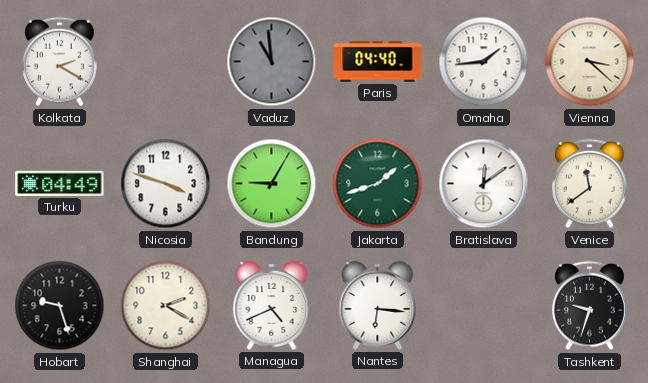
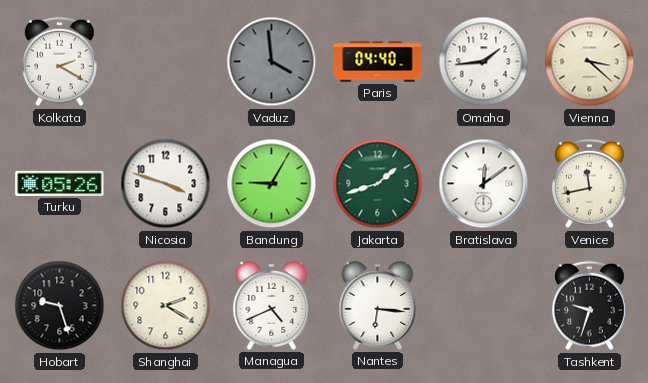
Vaduz: 10:59 -> 3:59
Turku: 04:49 -> 05:26
Venice: 11:39 -> 11:43
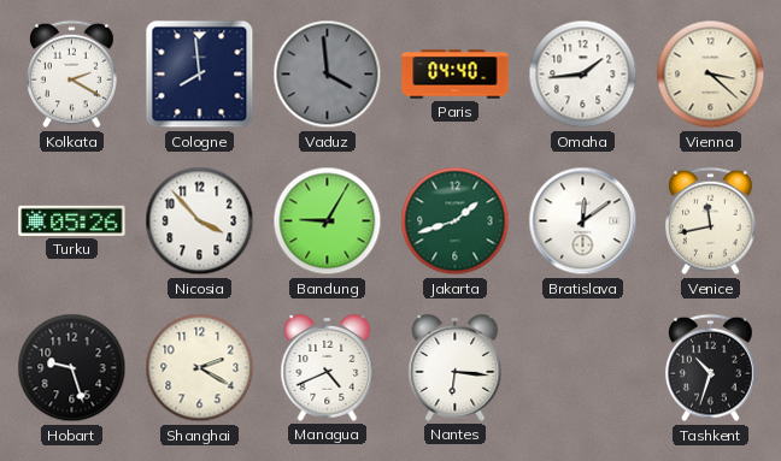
Cologne: none -> 7:59
Nicosia: 3:48 -> 3:53
Tashkent: 9:33 -> 10:33
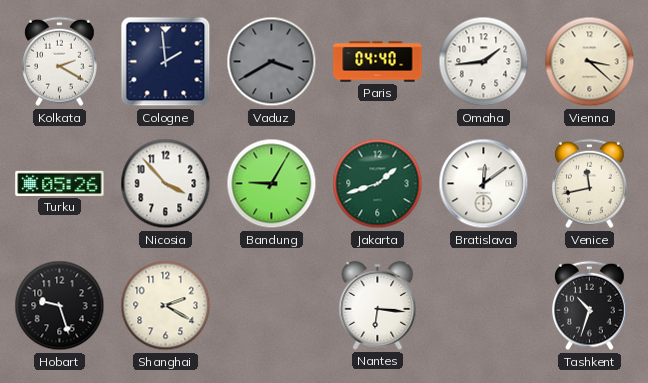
Cologne: 7:59 -> 1:59
Vaduz: 3:59 -> 3:40
Managua: 4:41 -> none
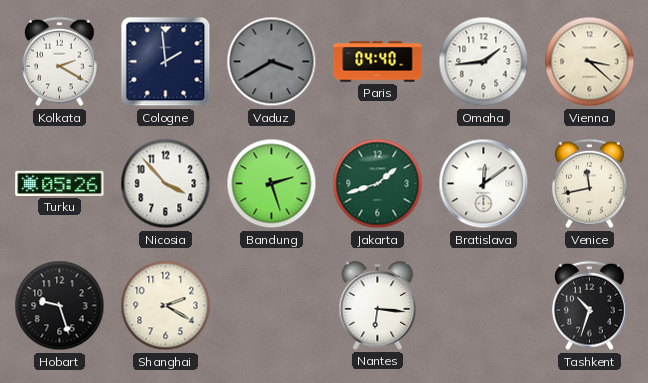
Bandung: 9:05 -> 2:27
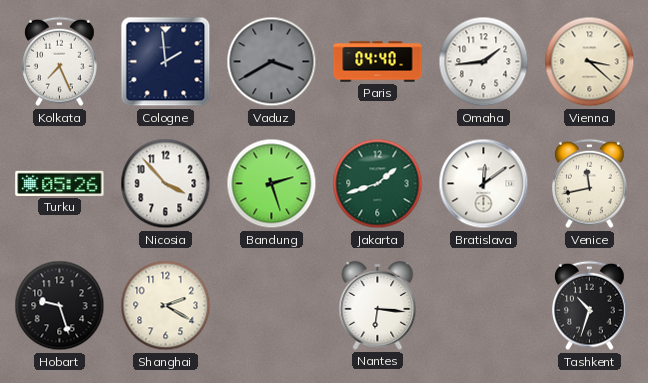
Kolkata: 2:20 -> 7:26
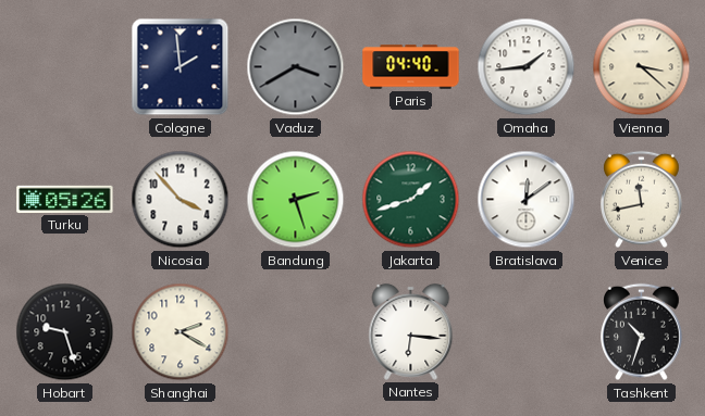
Kolkata: 7:26 -> none
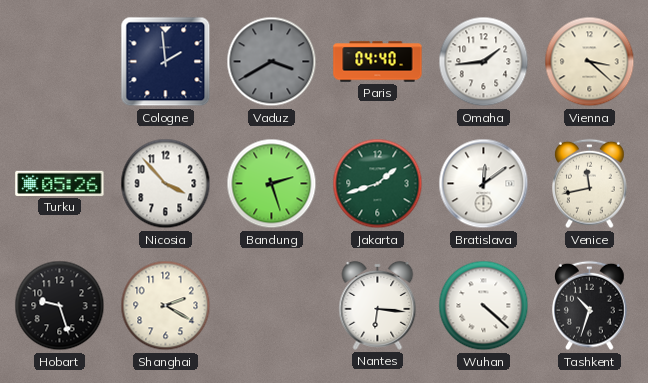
Wuhan: none -> 4:22
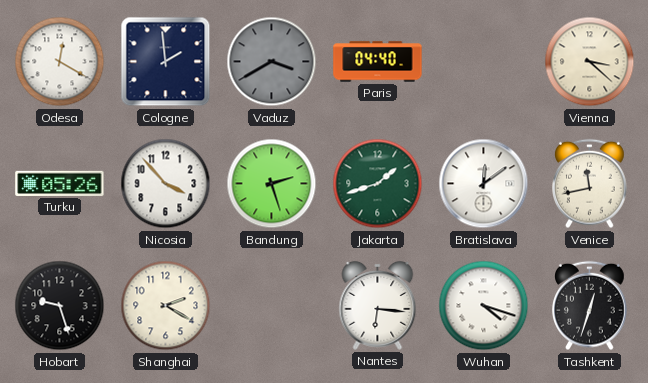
Odesa: none -> 12:20
Omaha: 1:44 -> none
Wuhan: 4:22 -> 4:18
Tashkent: 10:33 -> 12:33
